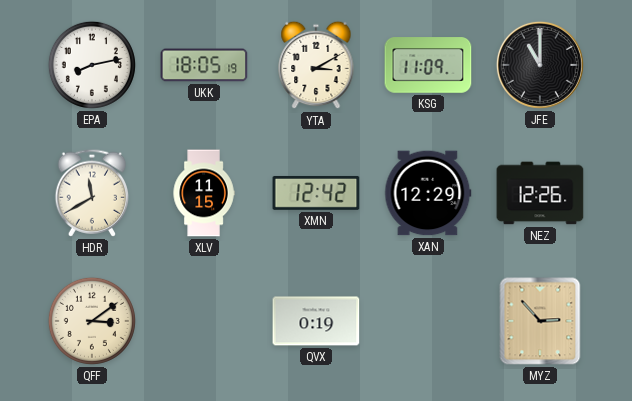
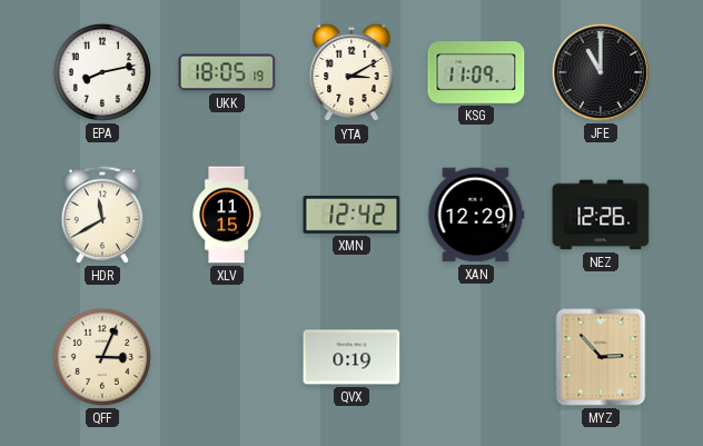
QFF: 3:09 -> 3:04
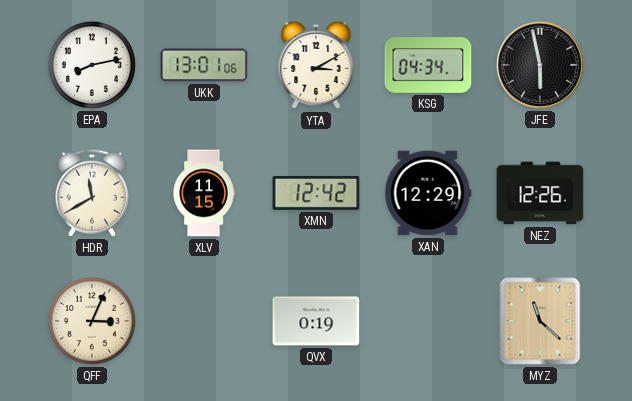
UKK: 18:05 -> 13:01
KSG: 11:09 -> 04:34
JFE: 11:00 -> 5:58
MYZ: 2:53 -> 11:22
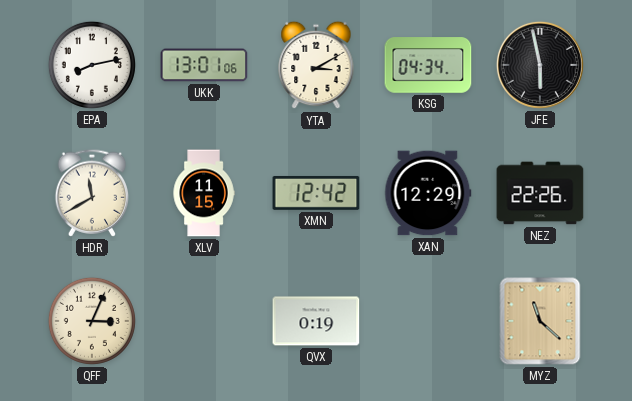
NEZ: 12:26 -> 22:26
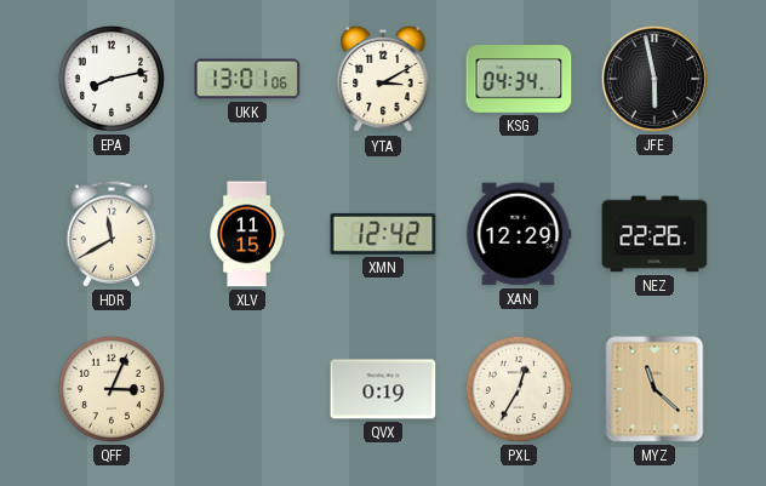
PXL: none -> 12:35
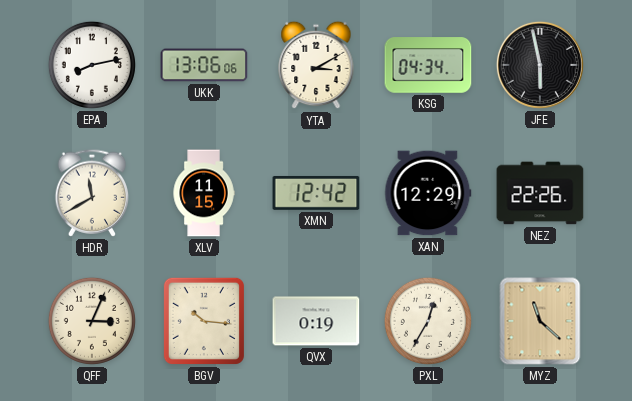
UKK: 13:01 -> 13:06
BGV: none -> 10:16
